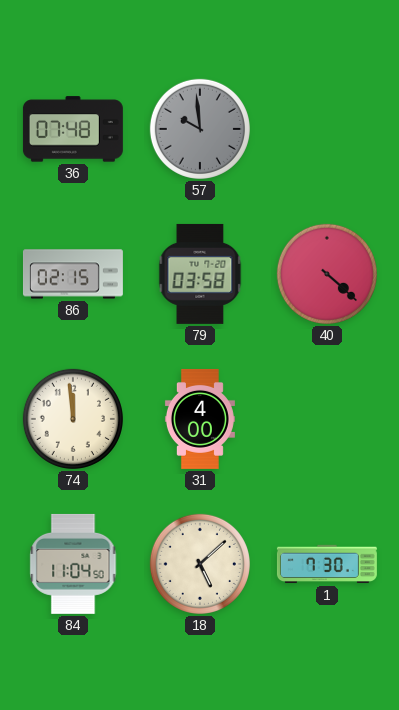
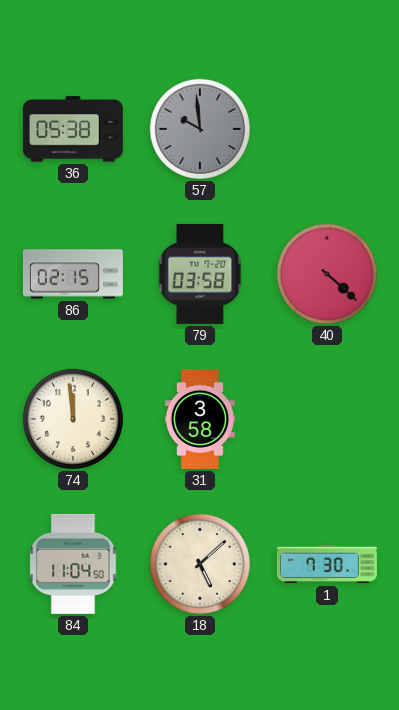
36: 07:48 -> 05:38
31: 4:00 -> 3:58
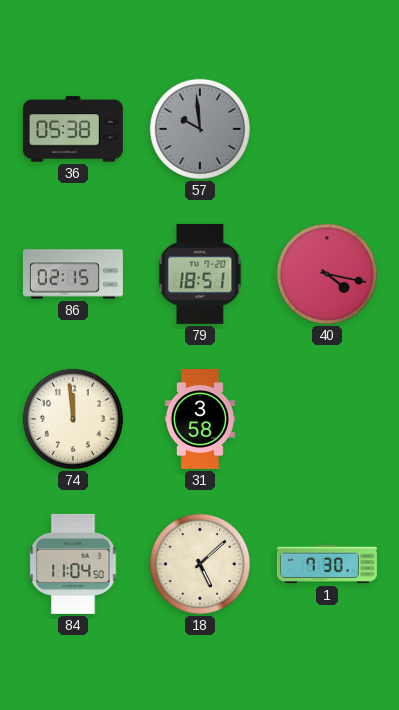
79: 03:58 -> 18:51
40: 4:22 -> 4:17
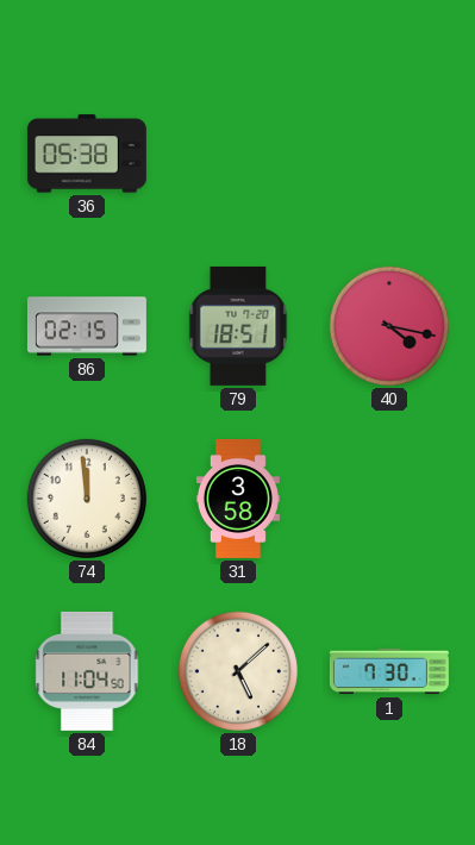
57: 9:59 -> none
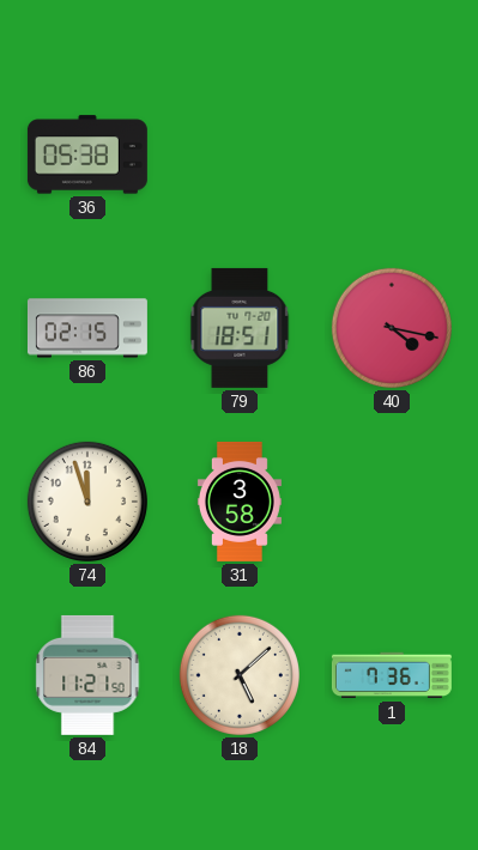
74: 11:59 -> 11:57
84: 11:04 -> 11:21
1: 7:30 -> 7:36
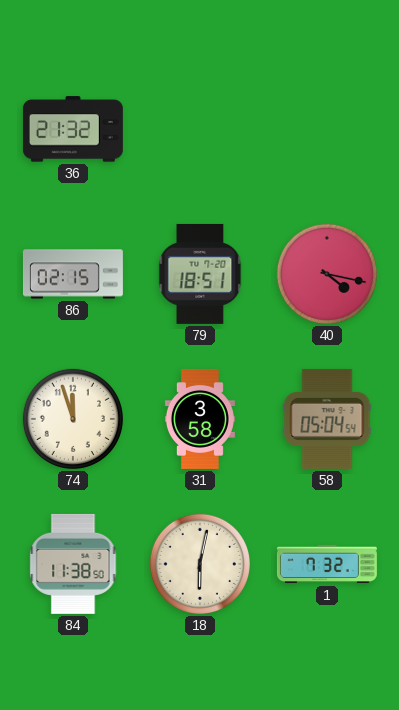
36: 05:38 -> 21:32
58: none -> 05:04
84: 11:21 -> 11:38
18: 5:08 -> 6:02
1: 7:36 -> 7:32
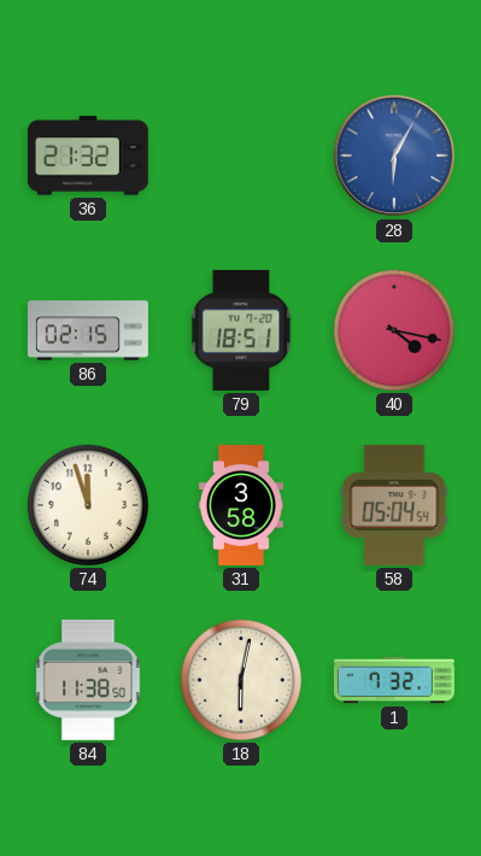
28: none -> 6:05
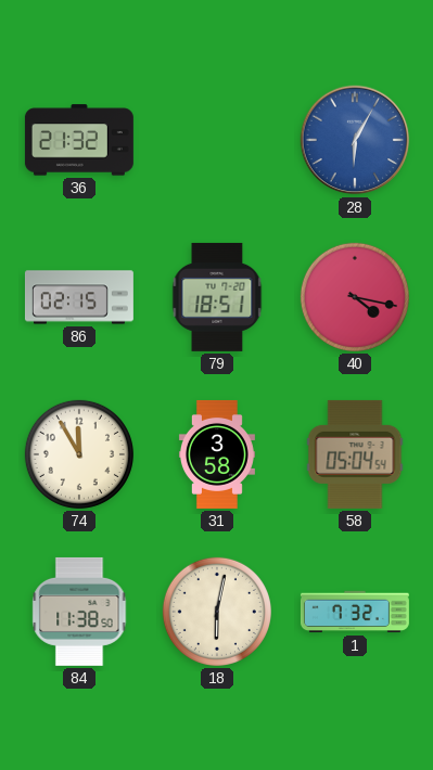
74: 11:57 -> 11:55
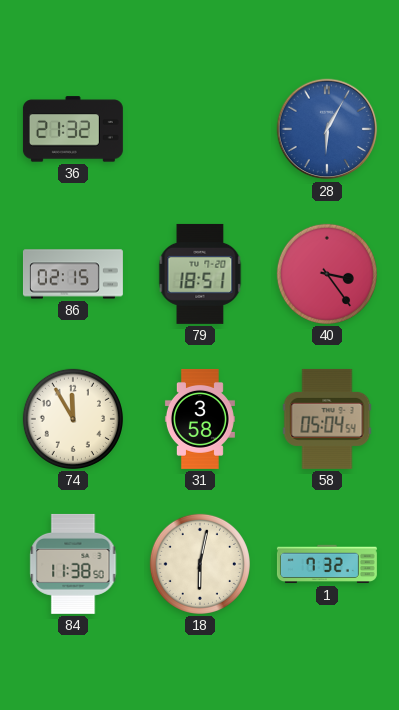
40: 4:17 -> 3:24
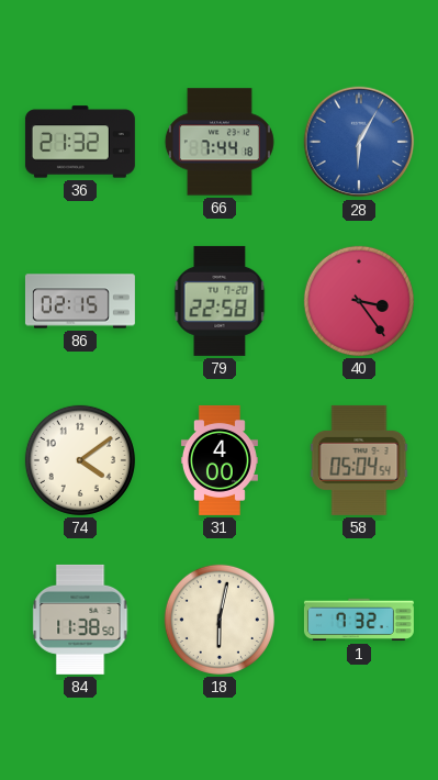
66: none -> 7:44
79: 18:51 -> 22:58
74: 11:55 -> 4:09
31: 3:58 -> 4:00
